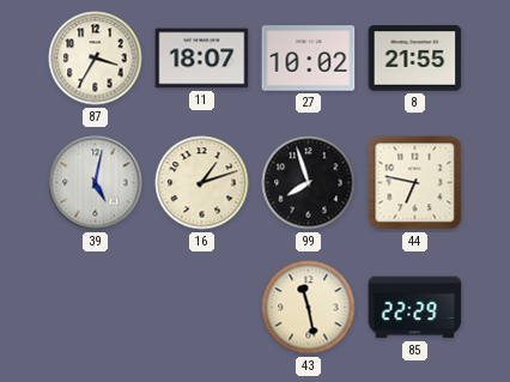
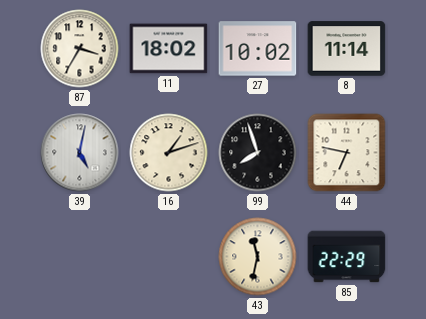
11: 18:07 -> 18:02
8: 21:55 -> 11:14
43: 11:28 -> 11:32
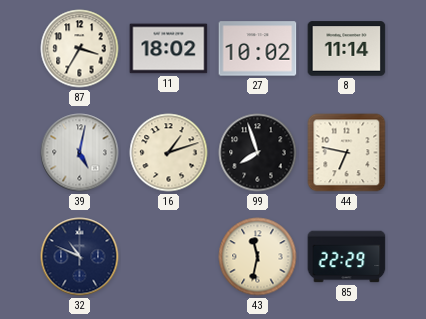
32: none -> 10:49
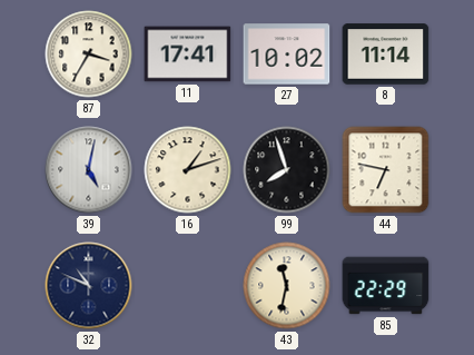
11: 18:02 -> 17:41
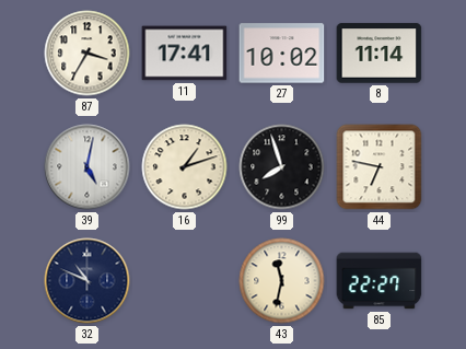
85: 22:29 -> 22:27
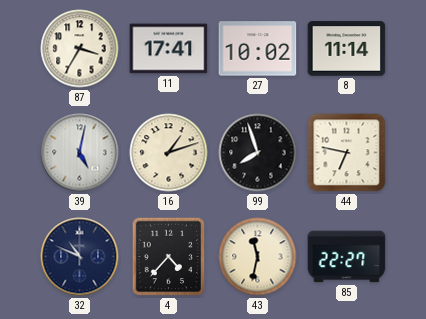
4: none -> 4:37
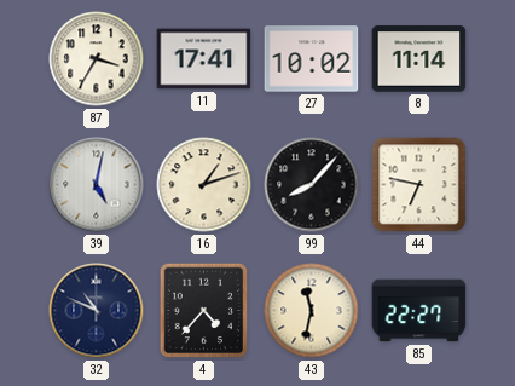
99: 7:57 -> 8:07
